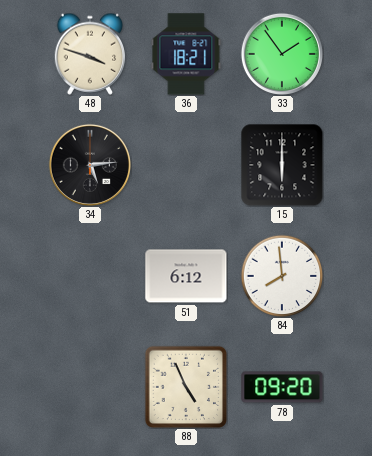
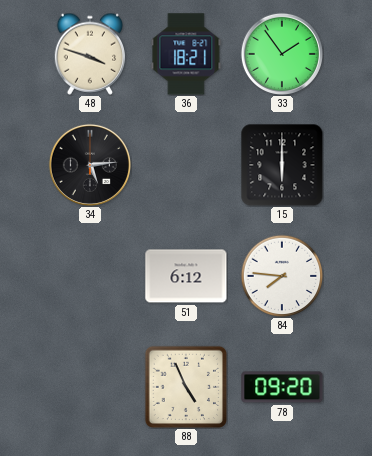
84: 7:59 -> 7:46
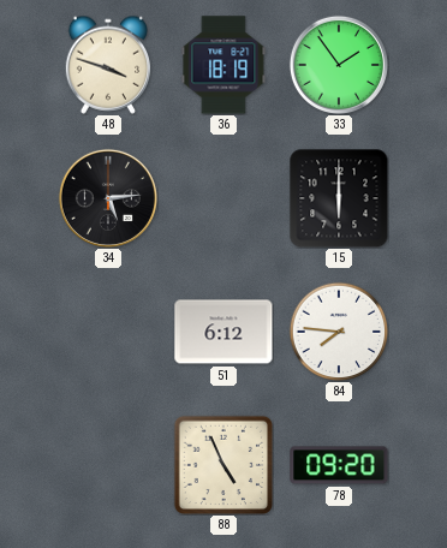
36: 18:21 -> 18:19
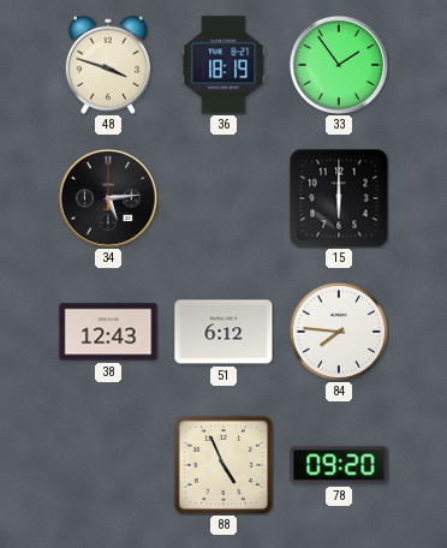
38: none -> 12:43
